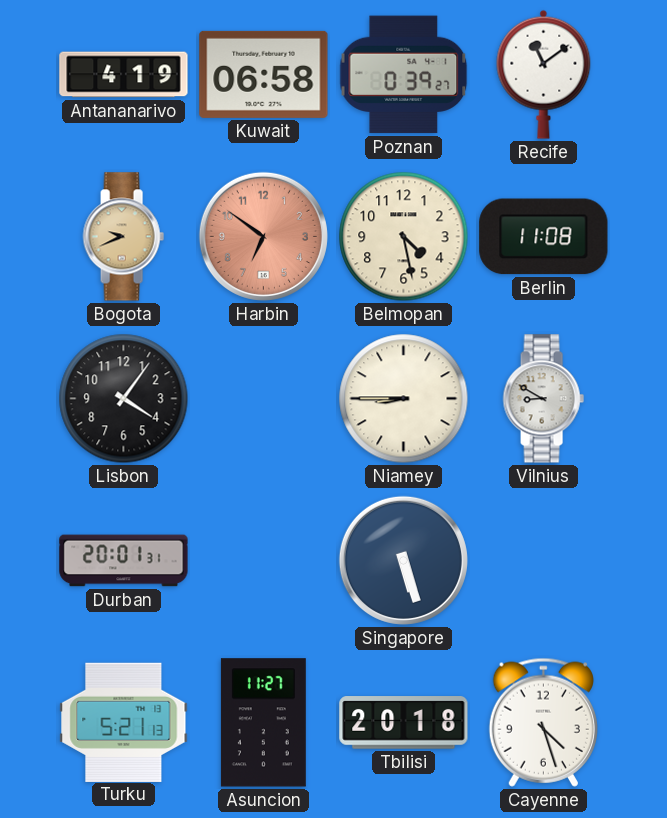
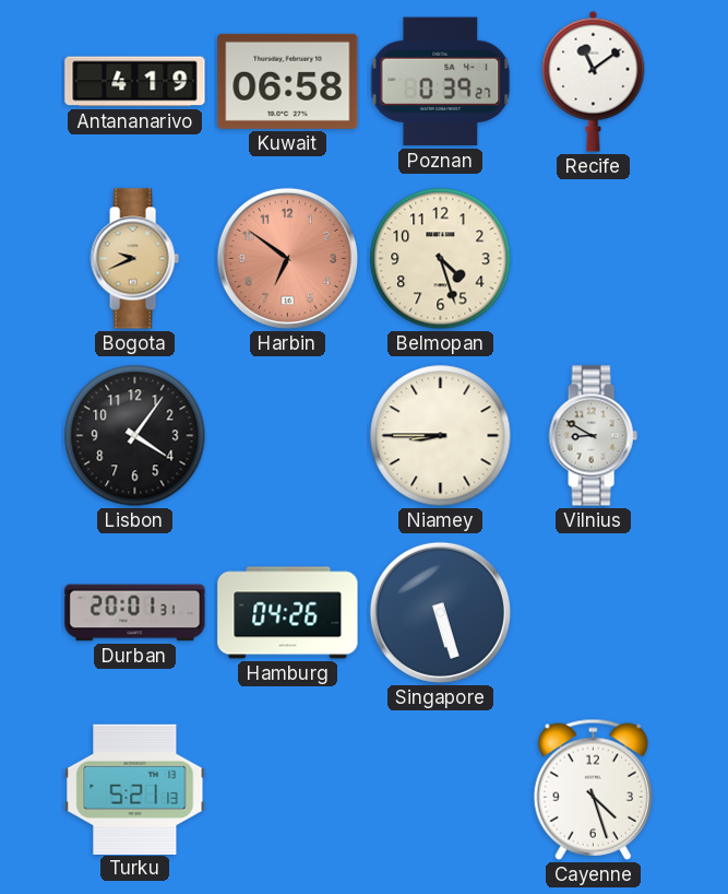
Belmopan: 4:28 -> 4:27
Berlin: 11:08 -> none
Hamburg: none -> 04:26
Asuncion: 11:27 -> none
Tbilisi: 20:18 -> none
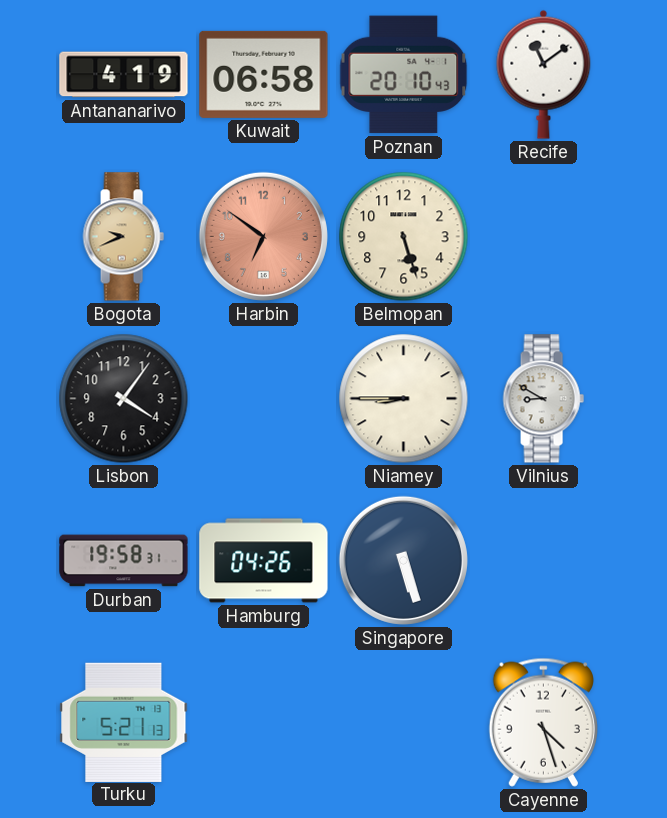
Poznan: 0:39 -> 20:10
Belmopan: 4:27 -> 5:27
Durban: 20:01 -> 19:58
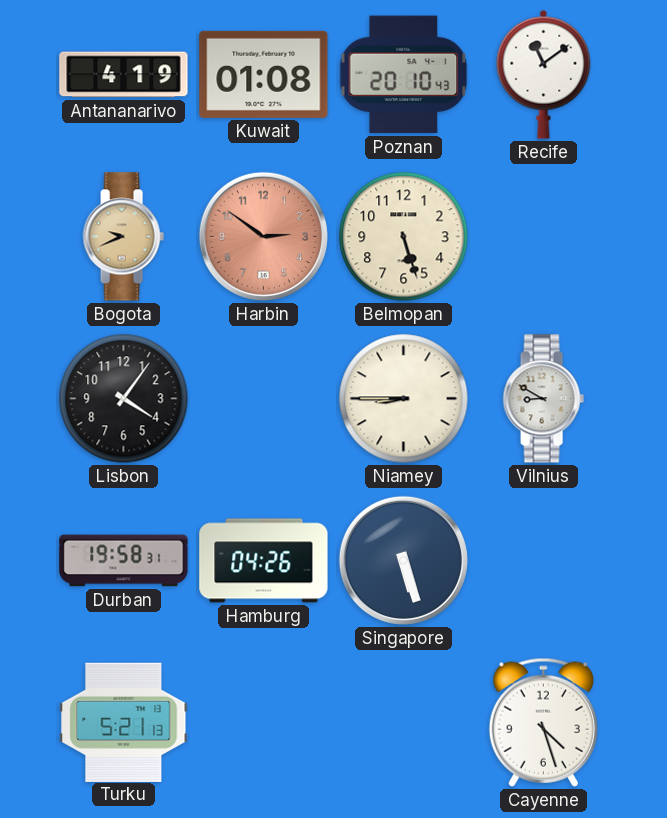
Kuwait: 06:58 -> 01:08
Harbin: 6:51 -> 2:51
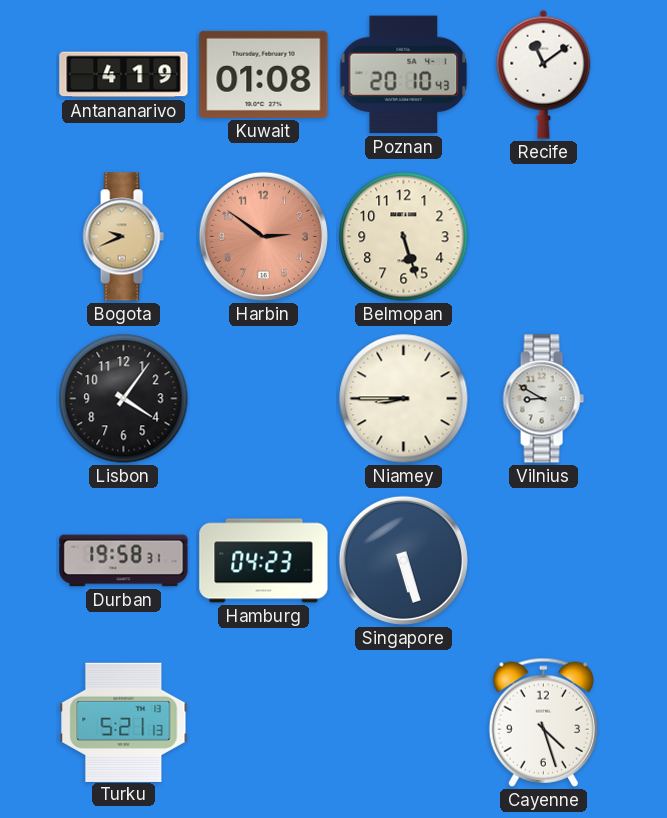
Hamburg: 04:26 -> 04:23
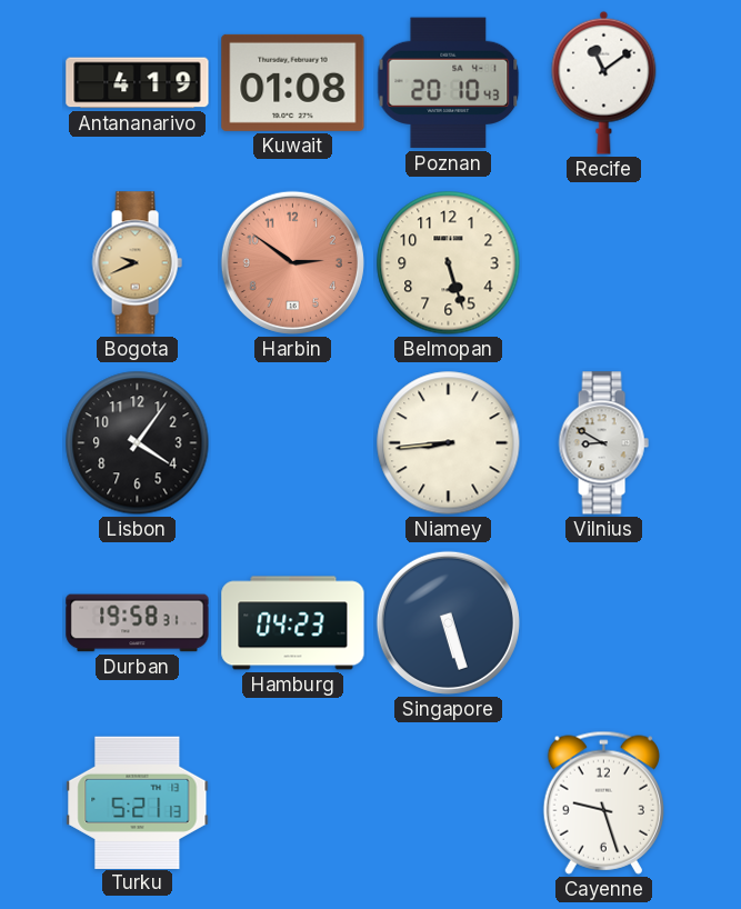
Niamey: 8:45 -> 8:44
Cayenne: 4:27 -> 9:27
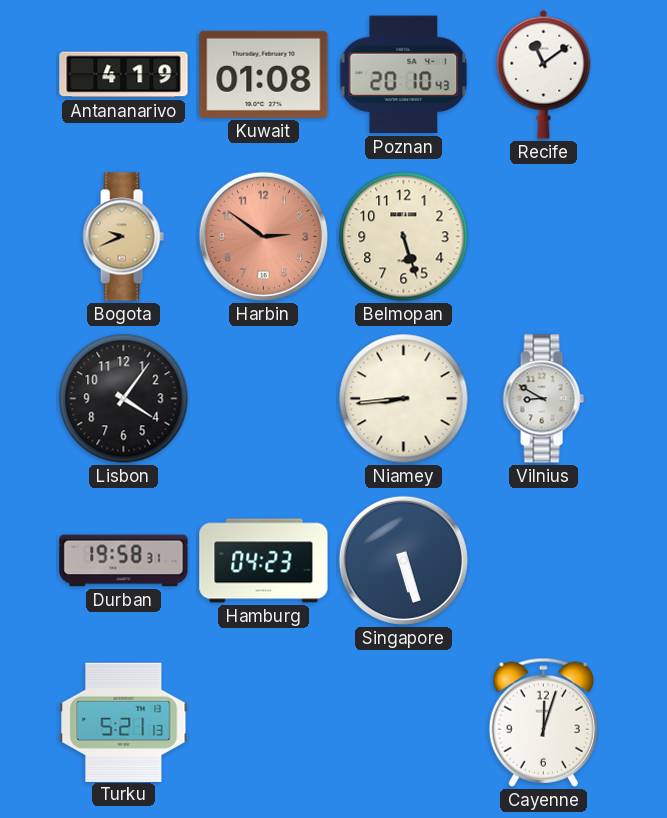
Cayenne: 9:27 -> 12:03
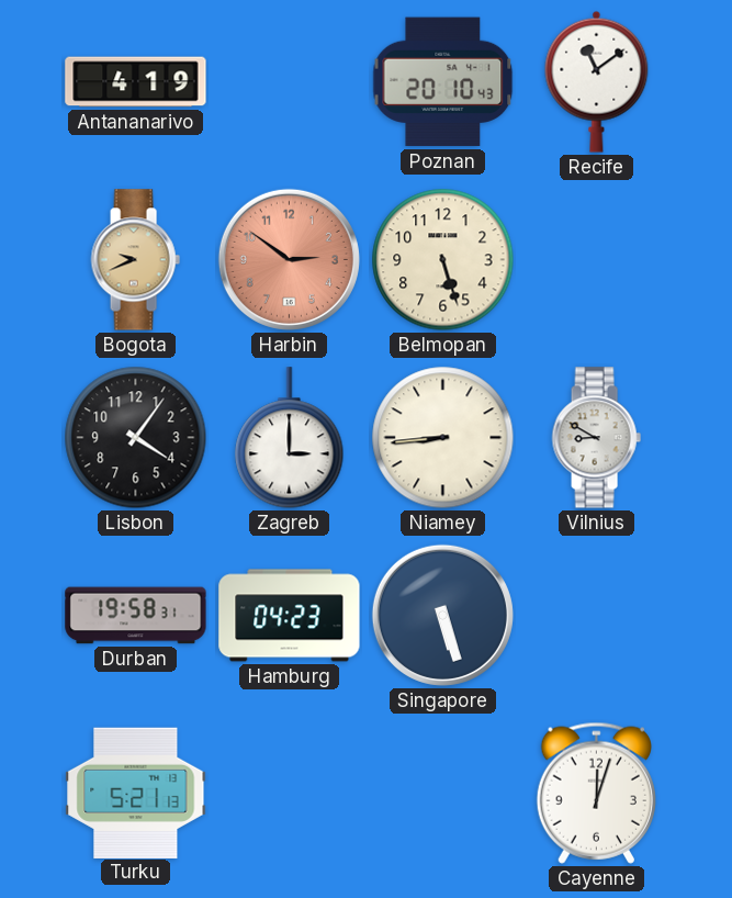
Kuwait: 01:08 -> none
Zagreb: none -> 3:00
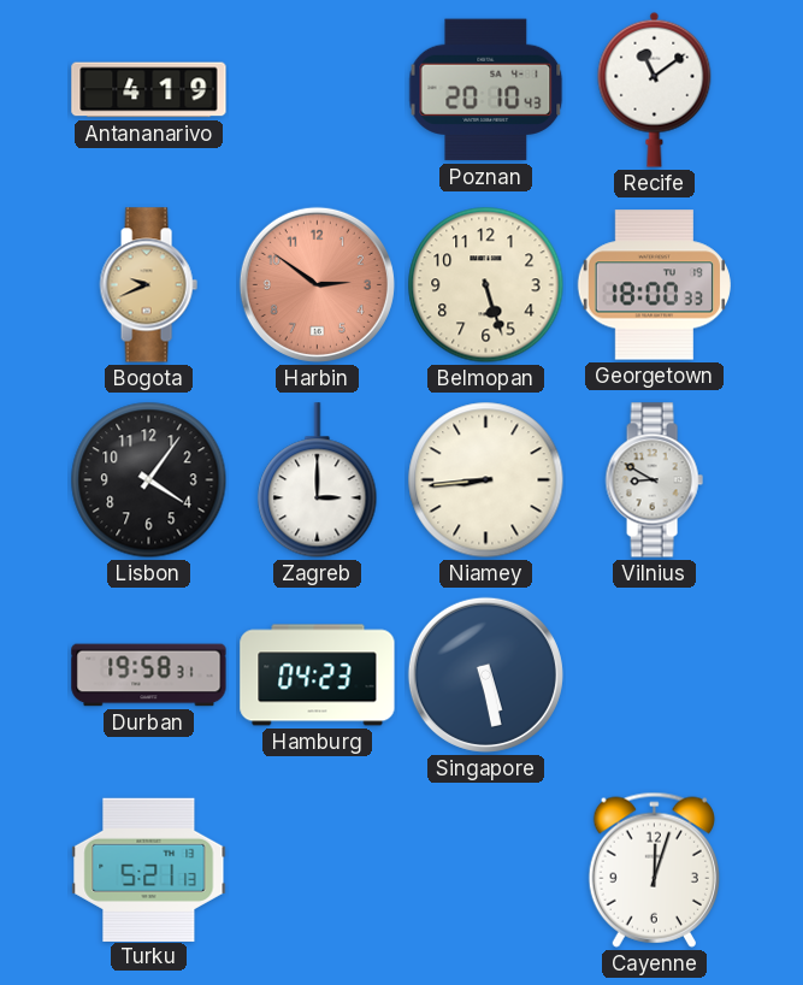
Georgetown: none -> 18:00
Singapore: 5:27 -> 5:28
